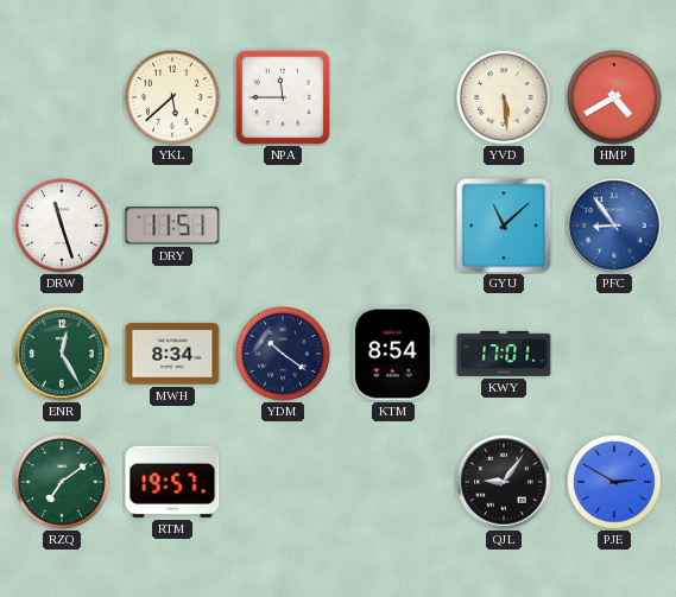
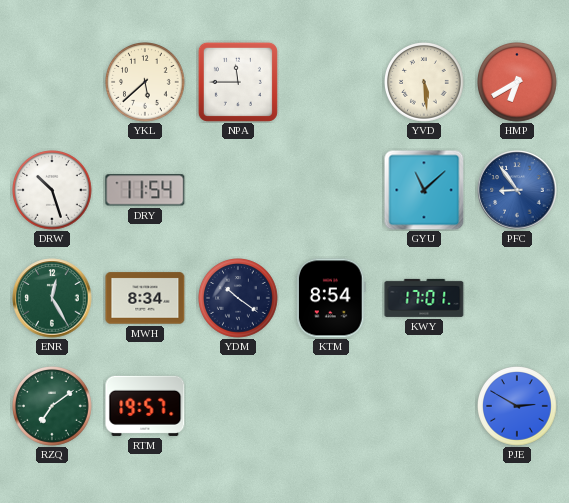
HMP: 4:40 -> 6:40
DRW: 11:27 -> 10:27
DRY: 11:51 -> 11:54
QJL: 9:06 -> none
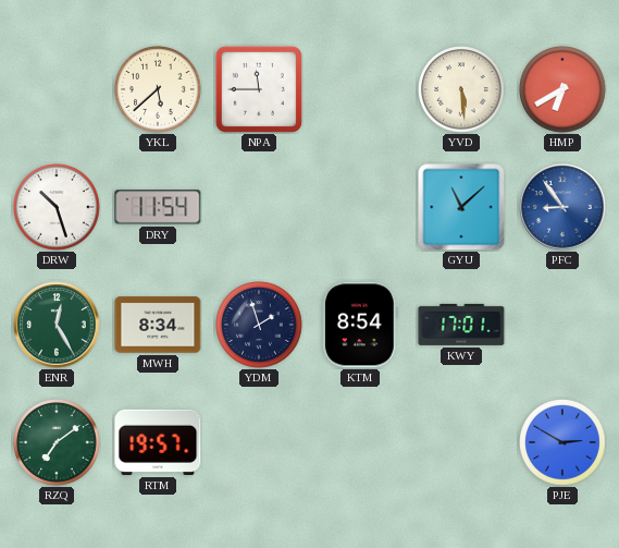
YDM: 10:21 -> 1:57
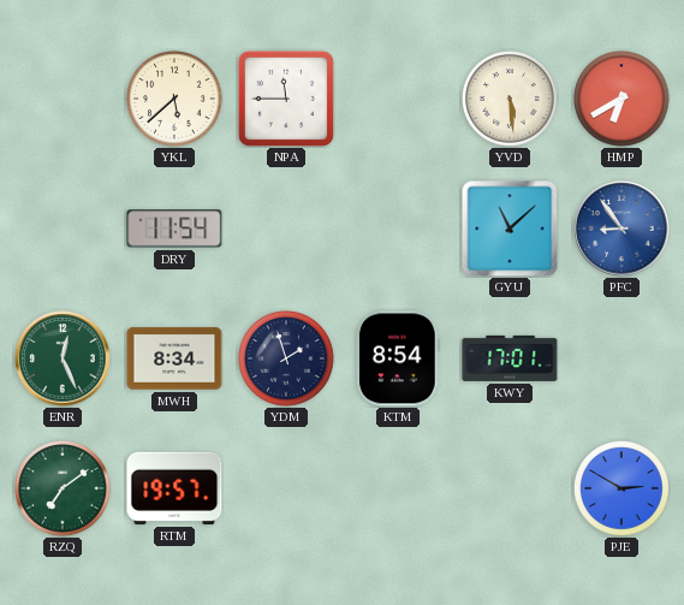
DRW: 10:27 -> none
ENR: 12:25 -> 12:26
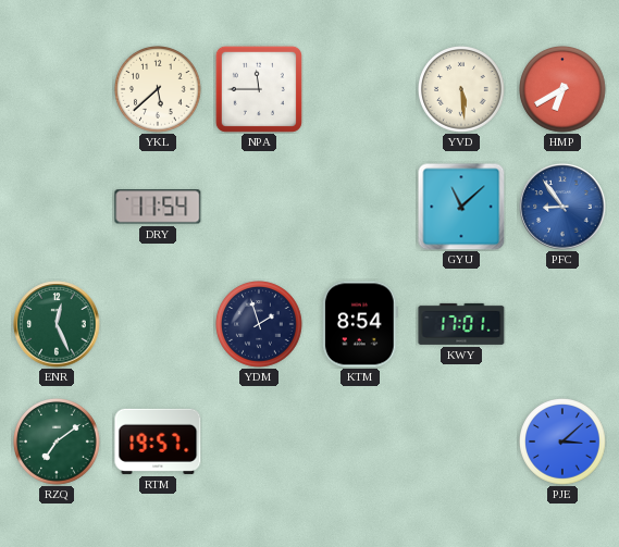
MWH: 8:34 -> none
PJE: 2:50 -> 3:08
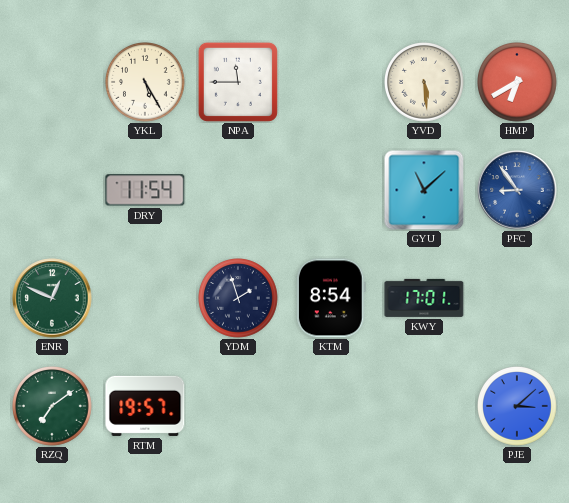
YKL: 5:38 -> 5:25
ENR: 12:26 -> 12:49
